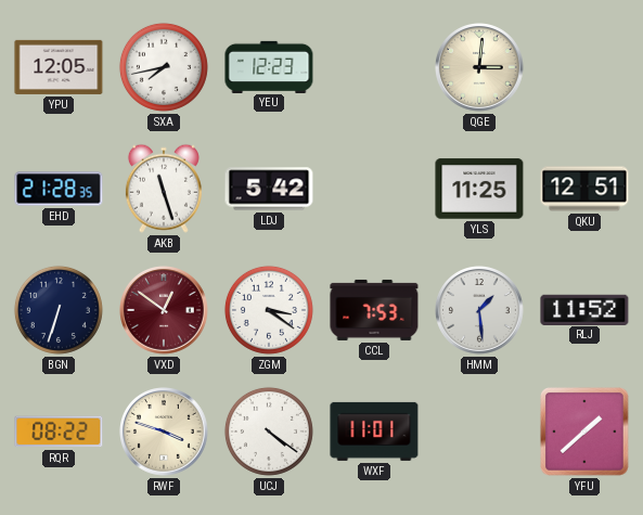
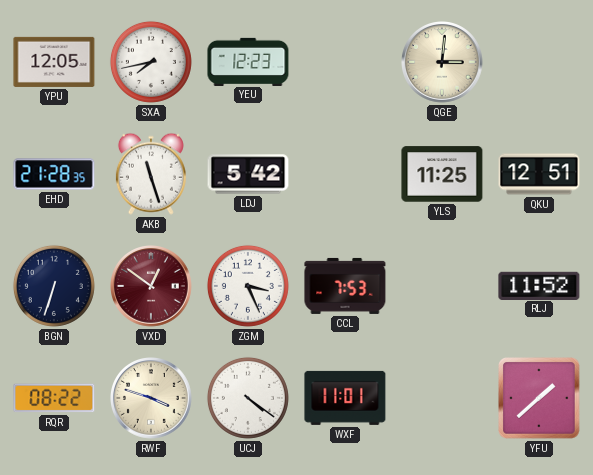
ZGM: 3:21 -> 3:26
HMM: 1:29 -> none
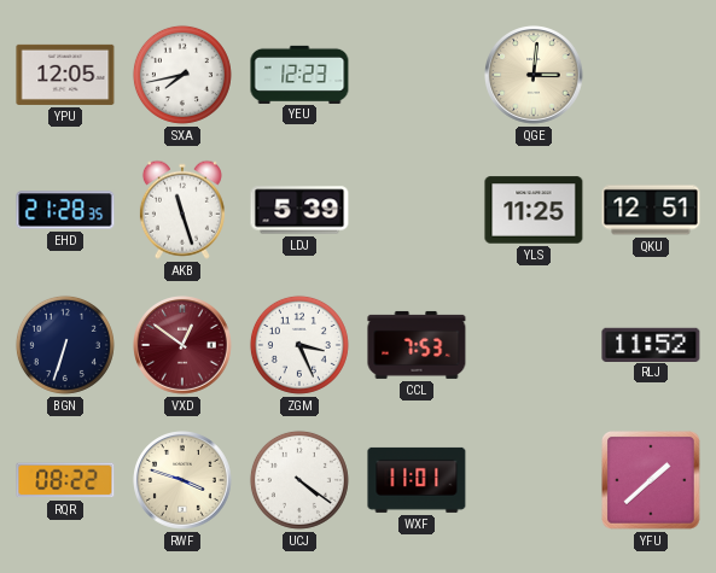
LDJ: 5:42 -> 5:39
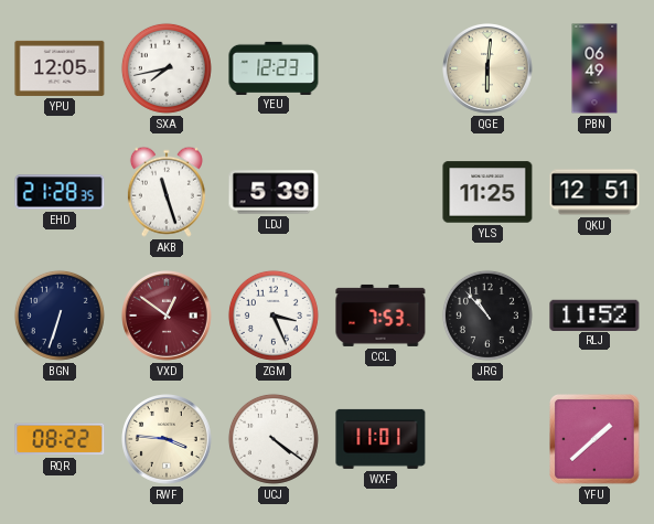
QGE: 3:01 -> 6:01
PBN: none -> 06:49
JRG: none -> 10:53
RWF: 3:48 -> 3:46
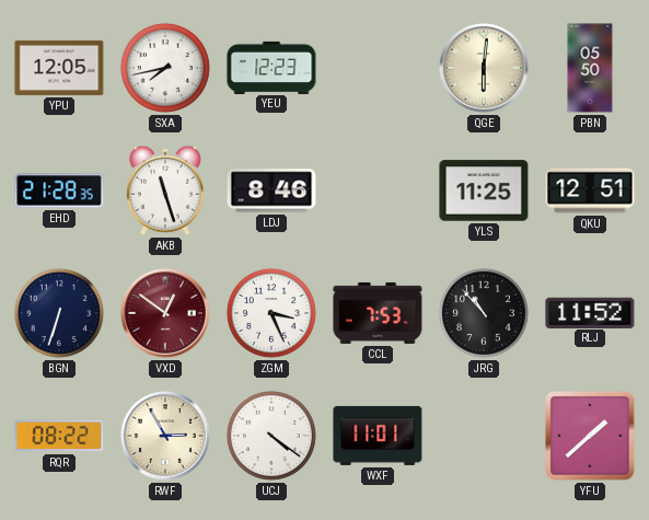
PBN: 06:49 -> 05:50
LDJ: 5:39 -> 8:46
RWF: 3:46 -> 2:55
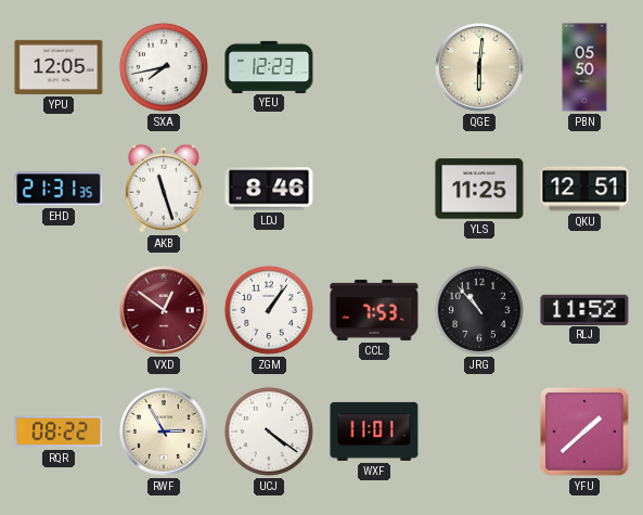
EHD: 21:28 -> 21:31
BGN: 6:33 -> none
ZGM: 3:26 -> 1:06
